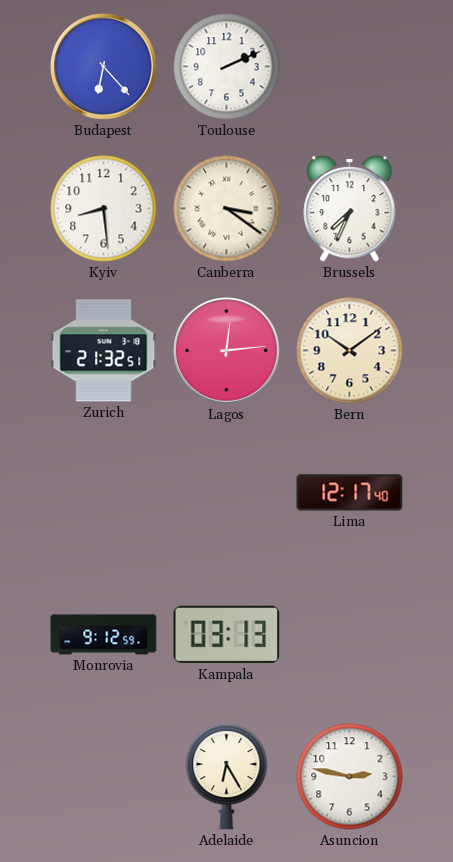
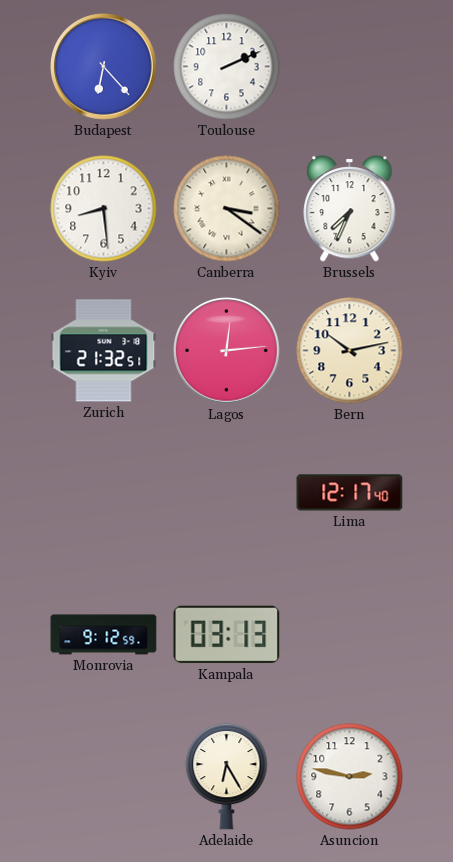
Bern: 10:09 -> 10:13
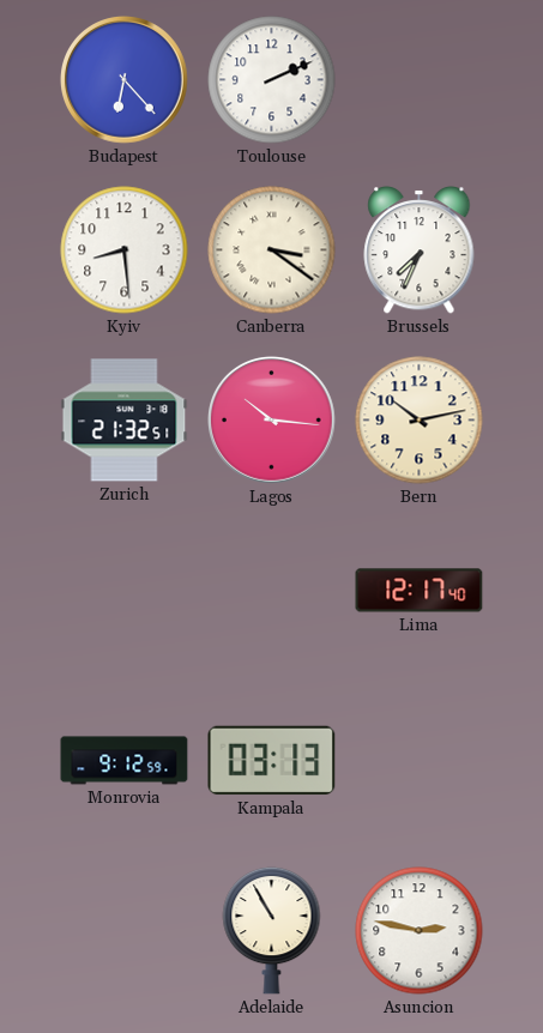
Lagos: 12:14 -> 10:16
Adelaide: 6:25 -> 10:55
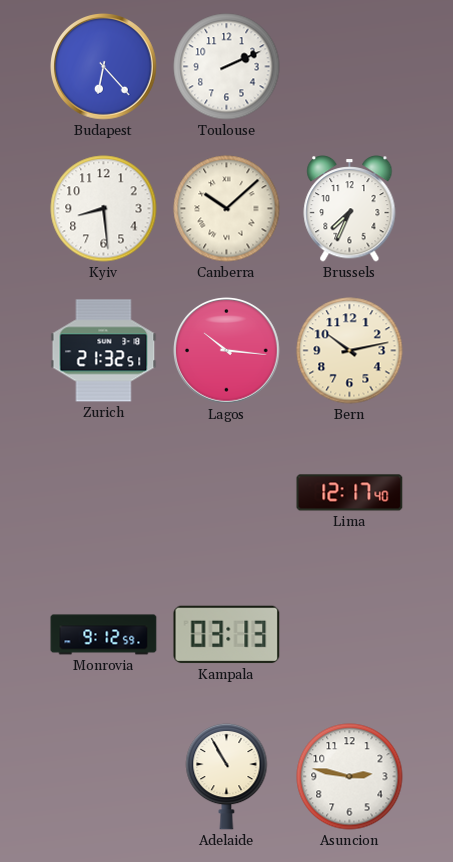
Canberra: 3:21 -> 10:08
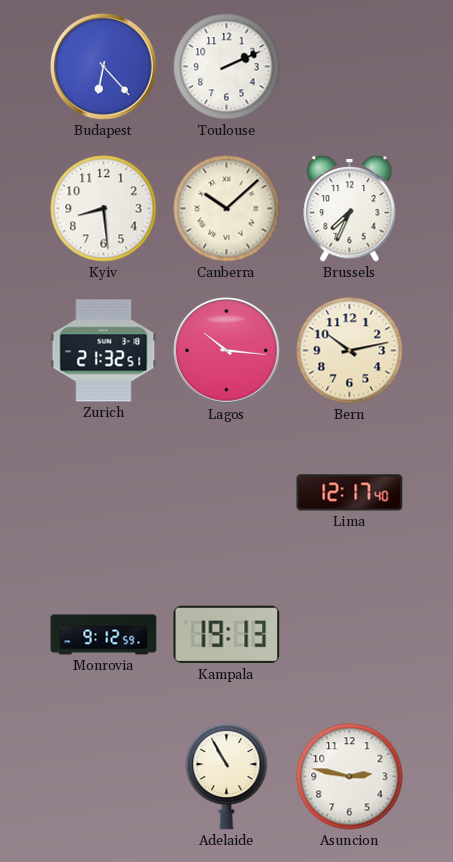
Kampala: 03:13 -> 19:13
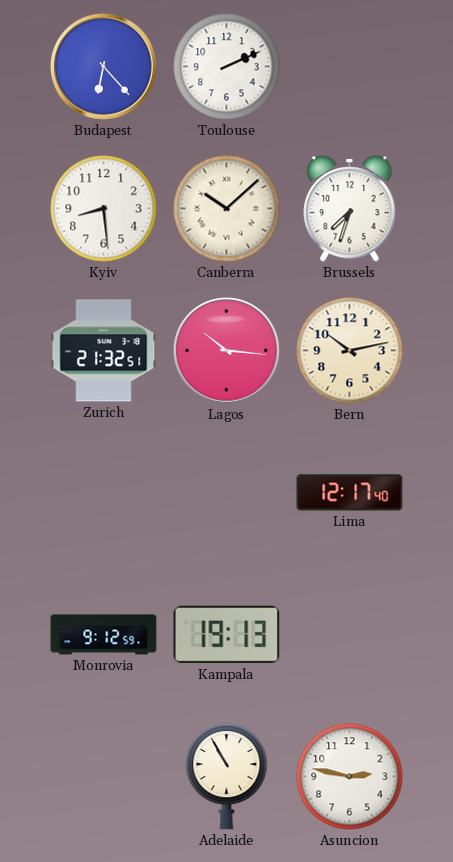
Brussels: 7:34 -> 7:33
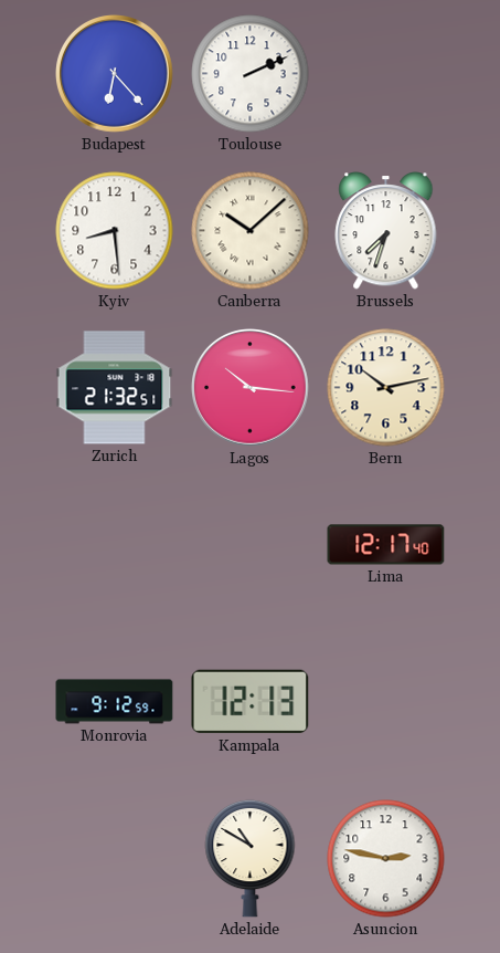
Kampala: 19:13 -> 12:13
Adelaide: 10:55 -> 10:50
